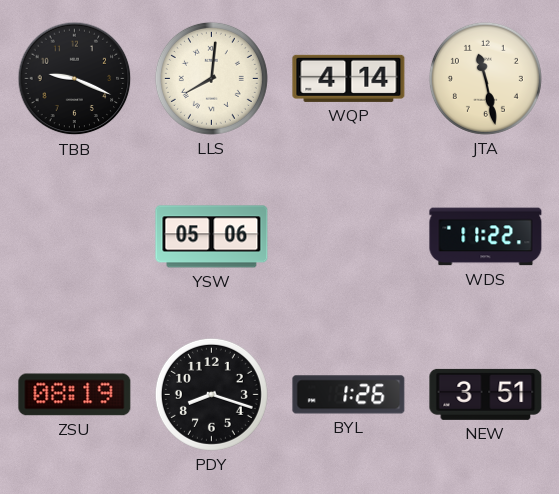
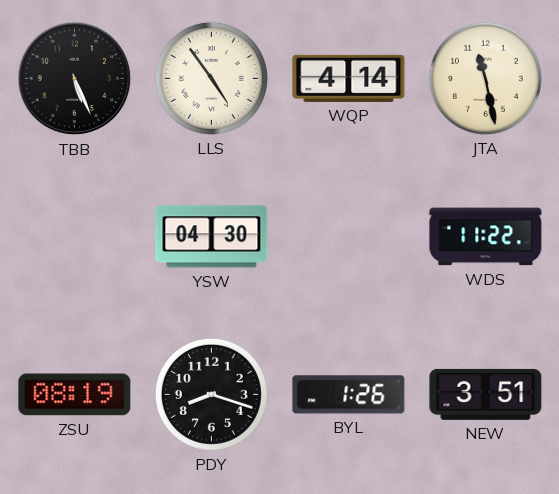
TBB: 9:19 -> 5:26
LLS: 8:01 -> 4:54
YSW: 05:06 -> 04:30
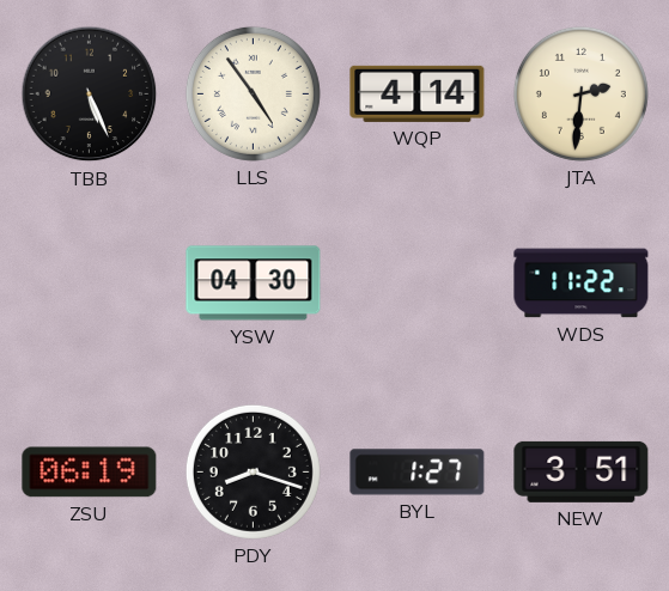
JTA: 11:28 -> 2:31
ZSU: 08:19 -> 06:19
BYL: 1:26 -> 1:27
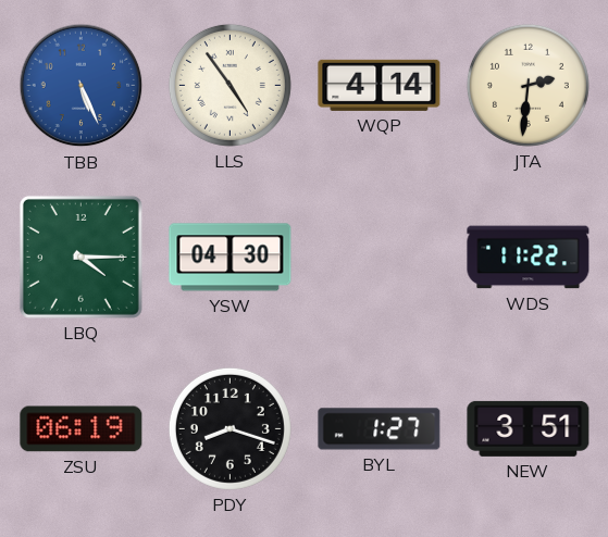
TBB dial: black -> blue
LBQ: none -> 4:15
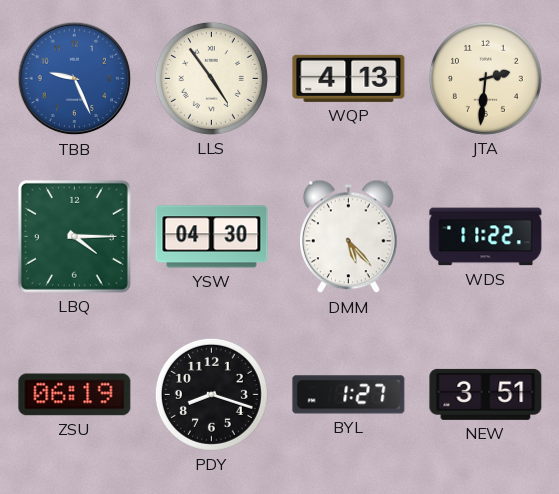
TBB: 5:26 -> 9:26
WQP: 4:14 -> 4:13
DMM: none -> 5:23
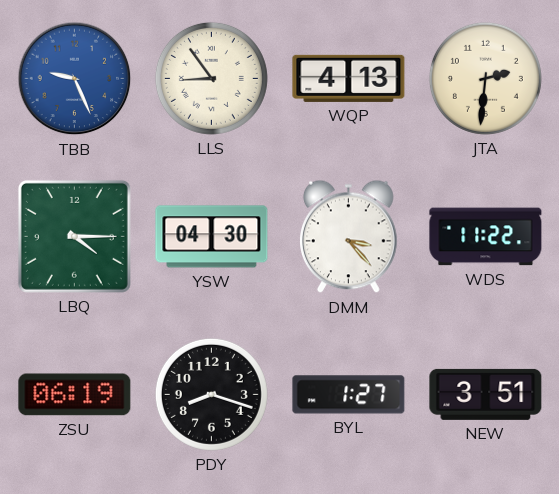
LLS: 4:54 -> 8:54
DMM: 5:23 -> 3:23
